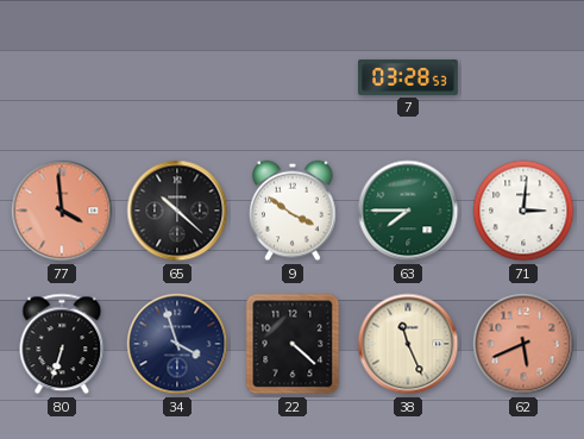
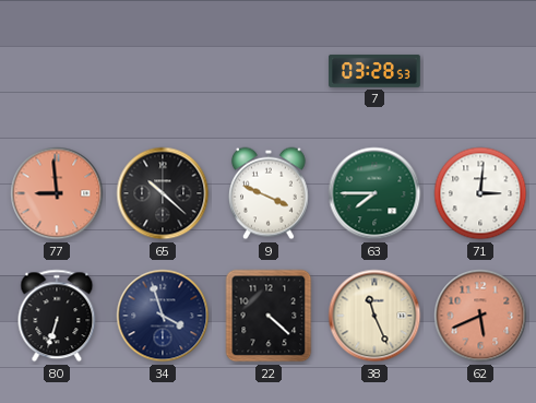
77: 3:59 -> 8:59
9: 3:51 -> 3:49
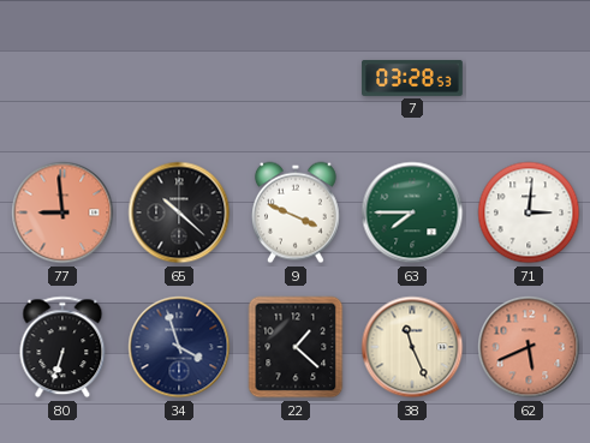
22: 4:22 -> 1:22
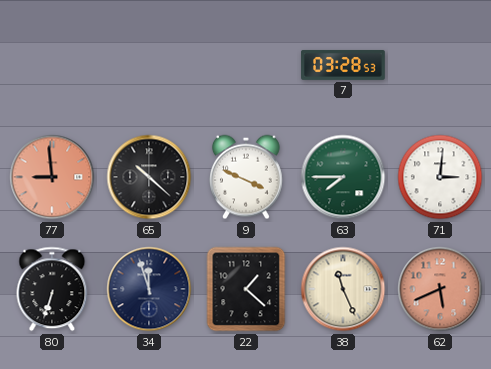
34: 3:57 -> 11:57
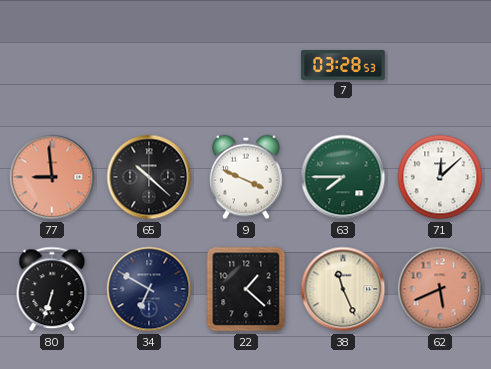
71: 3:01 -> 12:08
34: 11:57 -> 6:50
